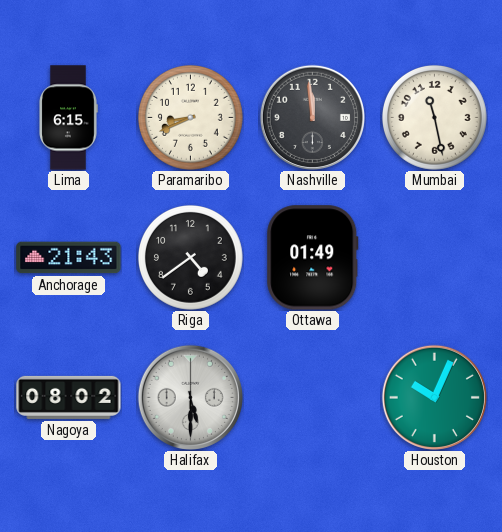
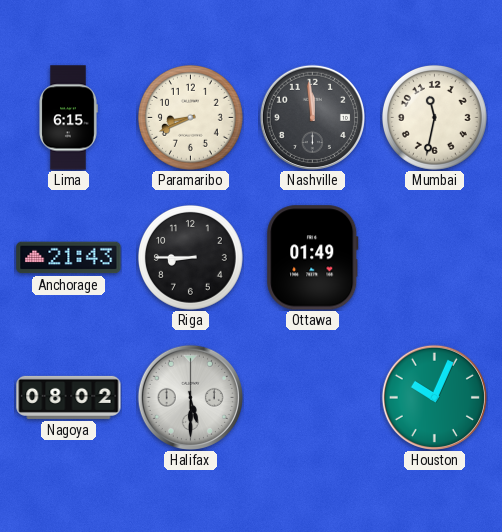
Mumbai: 11:28 -> 11:32
Riga: 4:39 -> 8:45
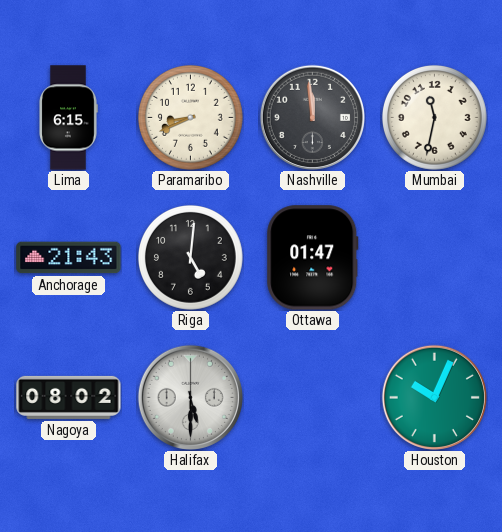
Riga: 8:45 -> 5:01
Ottawa: 01:49 -> 01:47
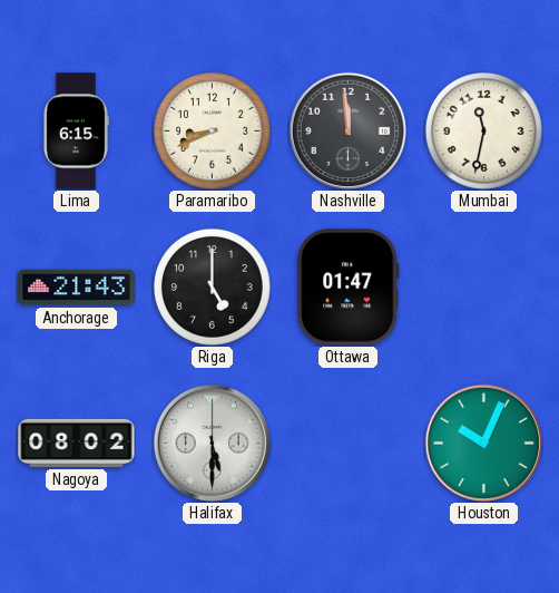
Riga: 5:01 -> 5:00
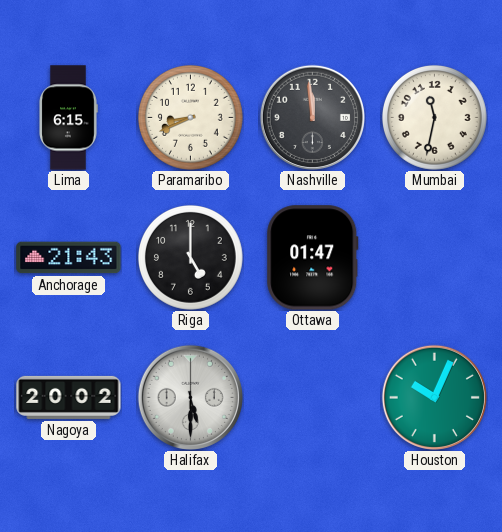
Nagoya: 08:02 -> 20:02
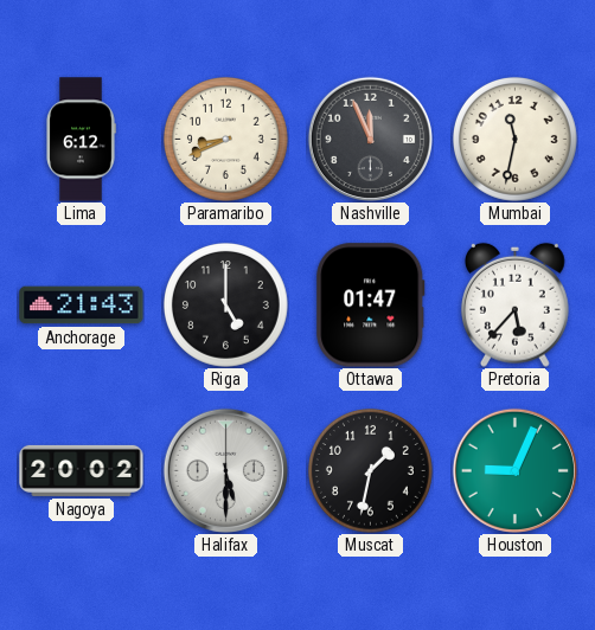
Lima: 6:15 -> 6:12
Nashville: 11:59 -> 11:56
Pretoria: none -> 5:37
Muscat: none -> 1:32
Houston: 10:04 -> 9:04
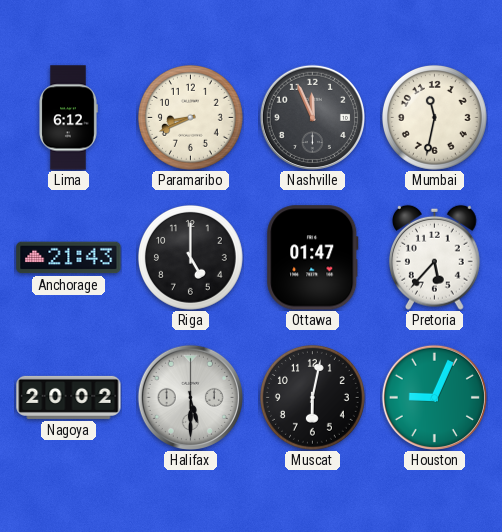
Muscat: 1:32 -> 6:02
